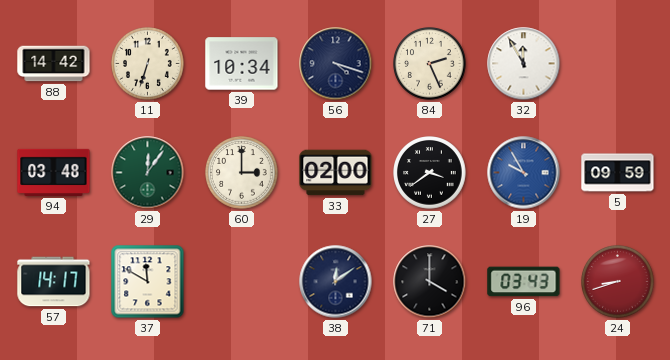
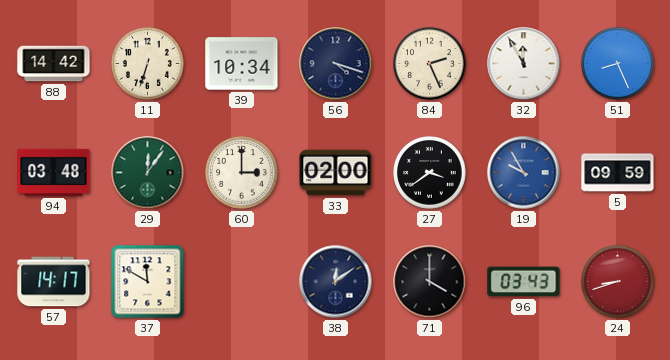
51: none -> 8:26
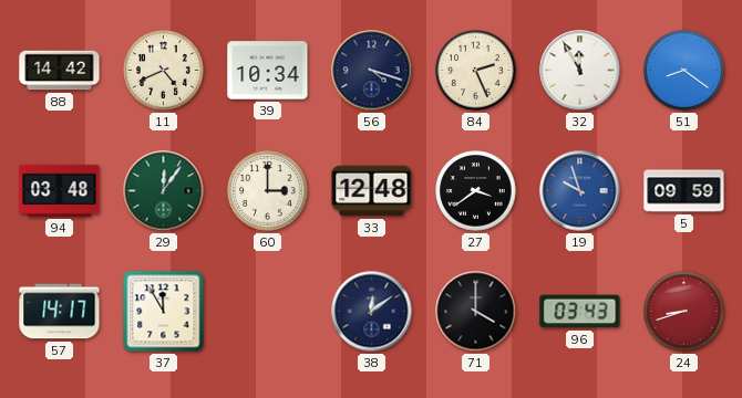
11: 6:33 -> 4:41
51: 8:26 -> 8:21
33: 02:00 -> 12:48
19: 9:55 -> 9:57
37: 11:50 -> 11:55
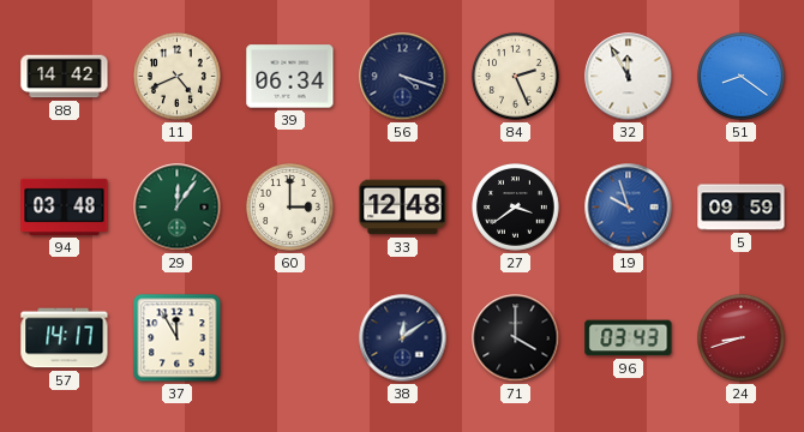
39: 10:34 -> 06:34
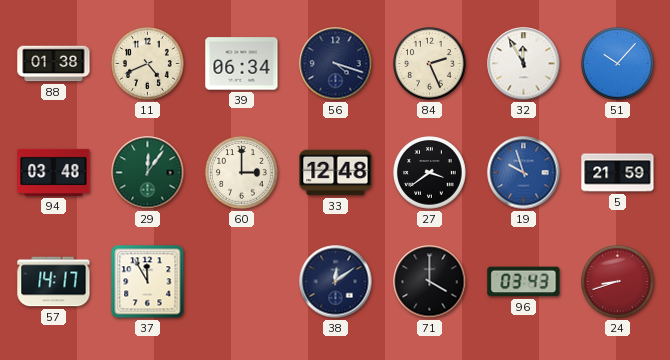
88: 14:42 -> 01:38
51: 8:21 -> 10:07
5: 09:59 -> 21:59
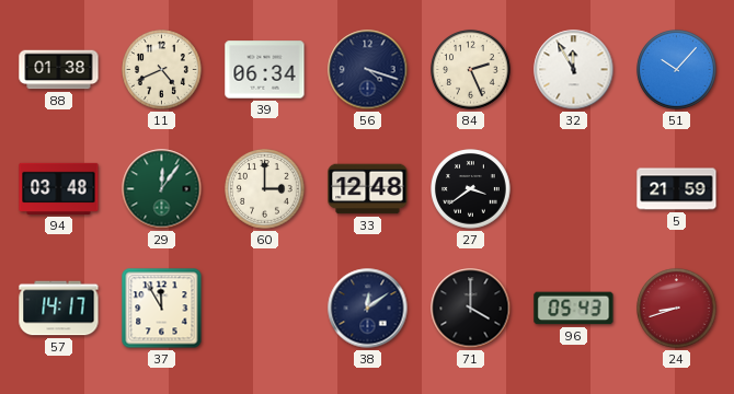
19: 9:57 -> none
96: 03:43 -> 05:43
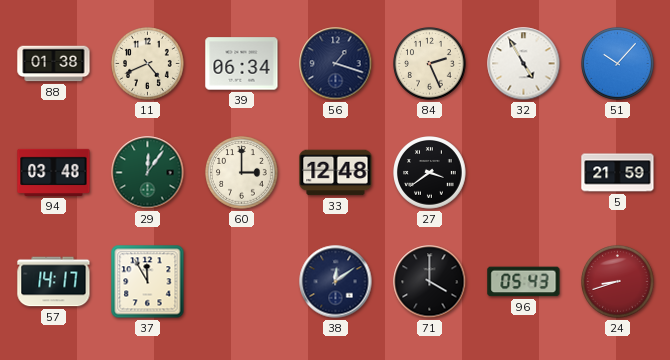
56: 4:18 -> 1:18
32: 11:55 -> 4:55
